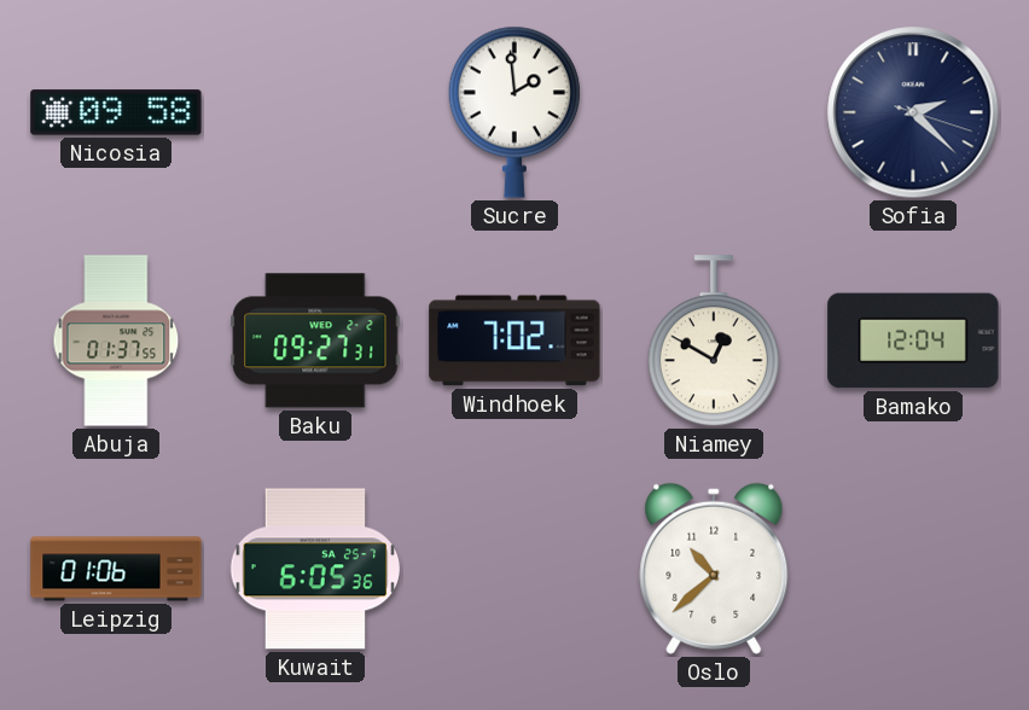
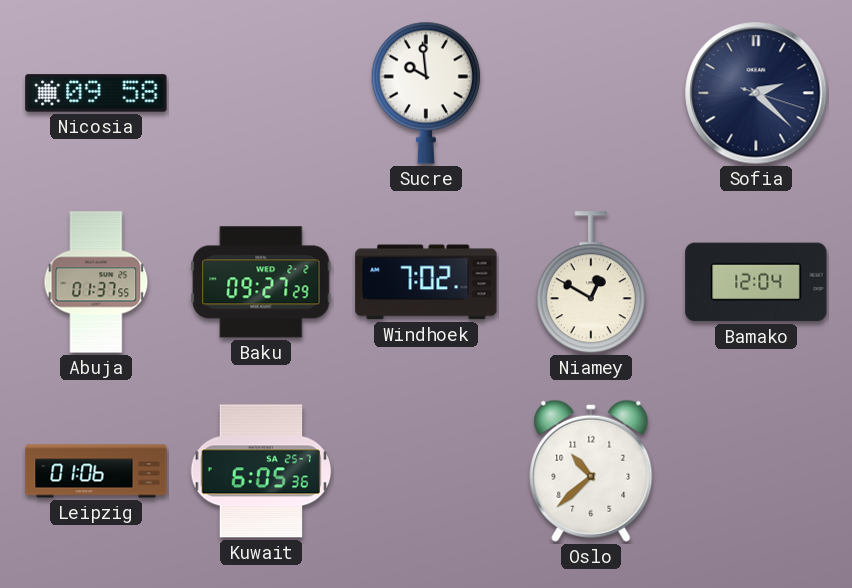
Sucre: 1:59 -> 9:59
Baku: 09:27:31 -> 09:27:29
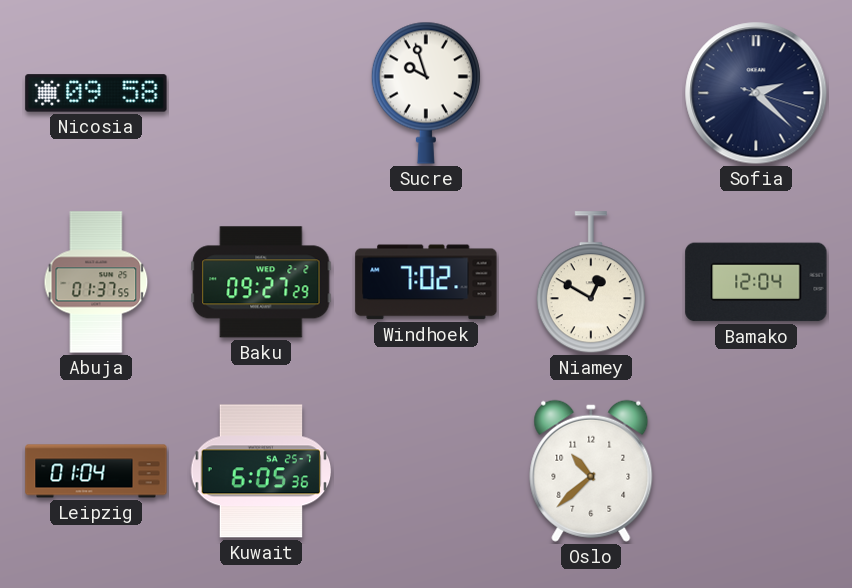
Sucre: 9:59 -> 9:57
Leipzig: 01:06 -> 01:04
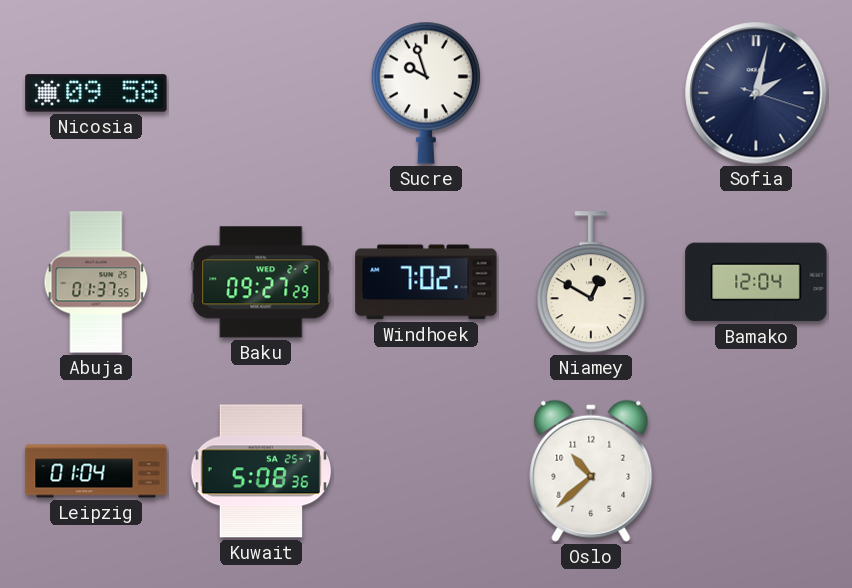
Sofia: 2:22 -> 2:02
Kuwait: 6:05 -> 5:08
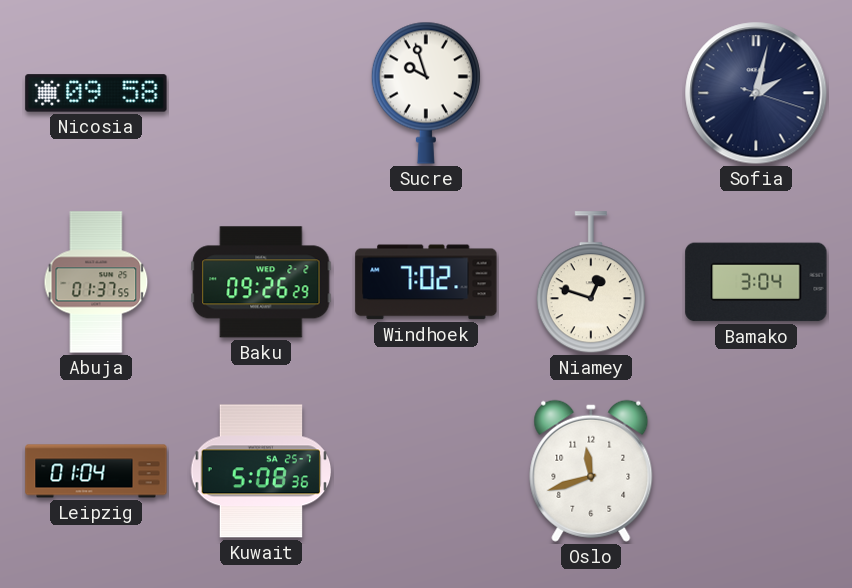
Baku: 09:27 -> 09:26
Niamey: 12:50 -> 12:48
Bamako: 12:04 -> 3:04
Oslo: 10:38 -> 11:42
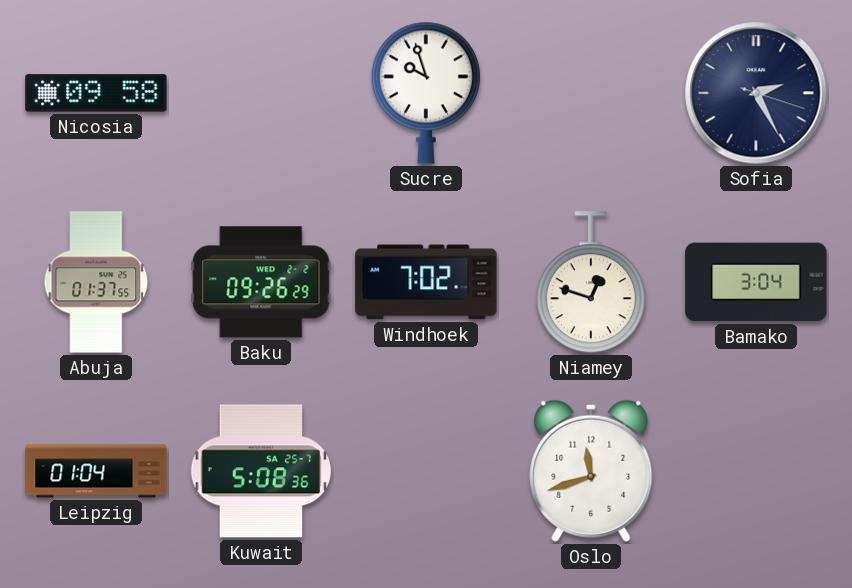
Sofia: 2:02 -> 2:25
